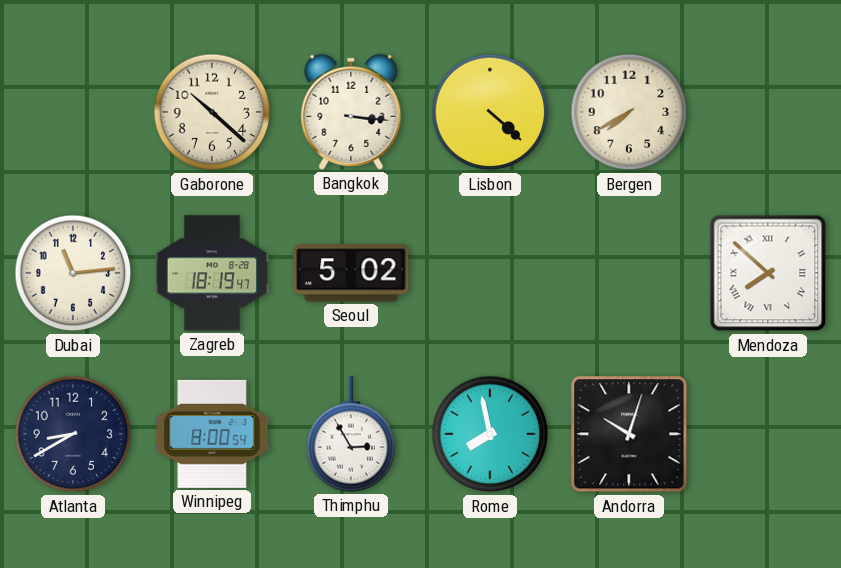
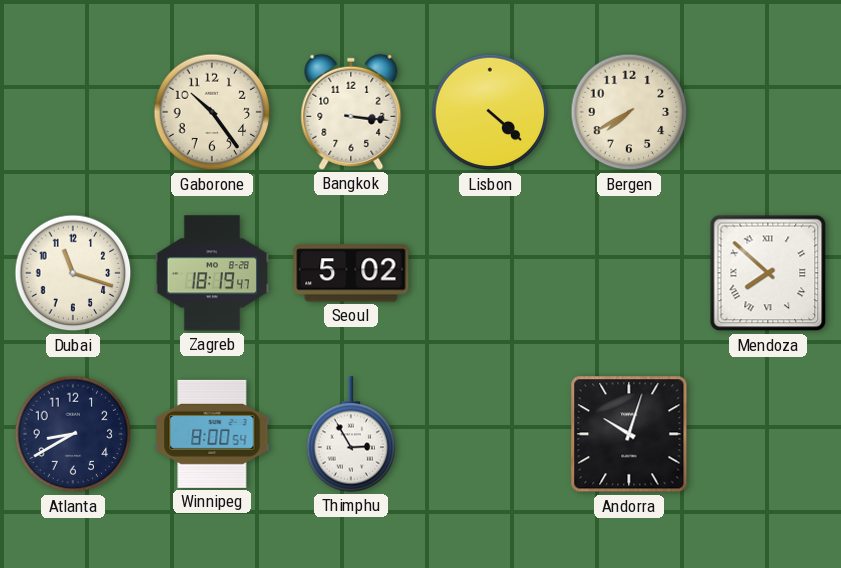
Gaborone: 10:22 -> 10:24
Dubai: 11:14 -> 11:18
Rome: 7:58 -> none
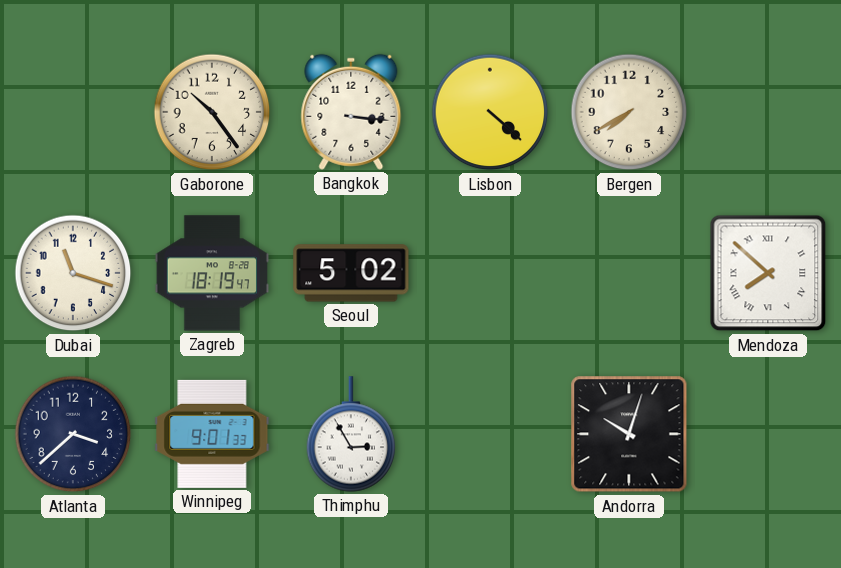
Atlanta: 8:40 -> 3:38
Winnipeg: 8:00 -> 9:01
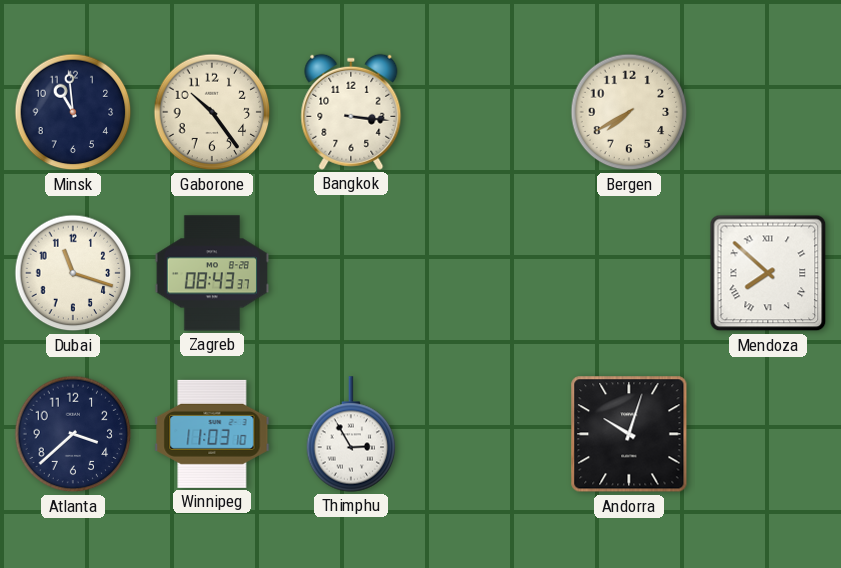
Minsk: none -> 10:59
Lisbon: 4:22 -> none
Zagreb: 18:19 -> 08:43
Seoul: 5:02 -> none
Winnipeg: 9:01 -> 11:03
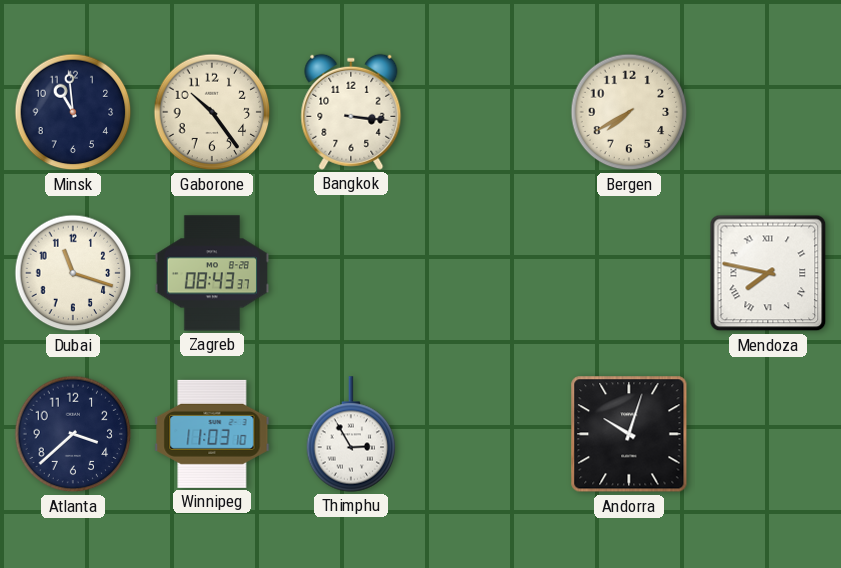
Mendoza: 7:52 -> 7:47
